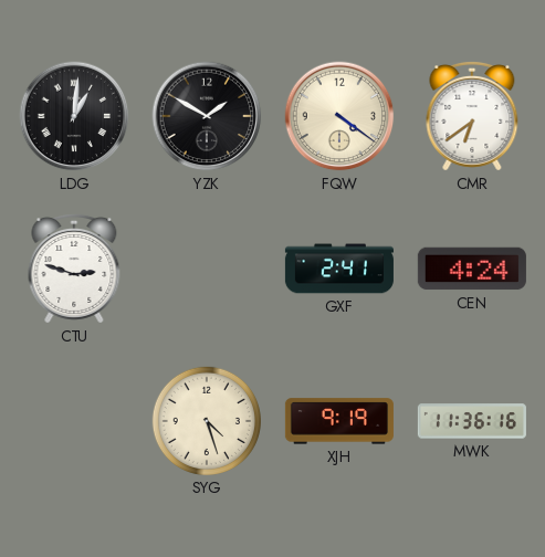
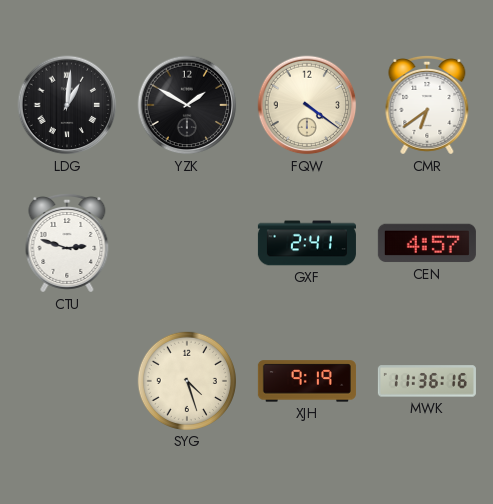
CEN: 4:24 -> 4:57
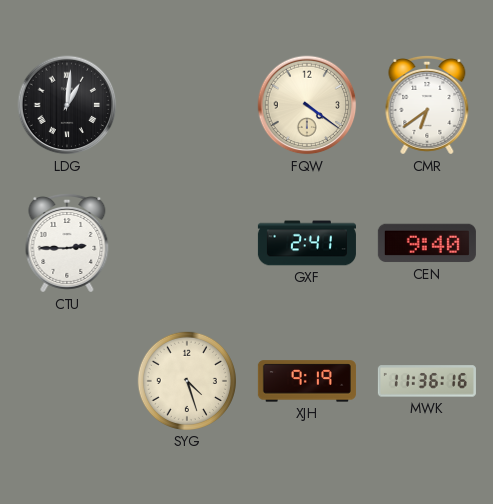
YZK: 1:50 -> none
CTU: 2:48 -> 2:45
CEN: 4:57 -> 9:40
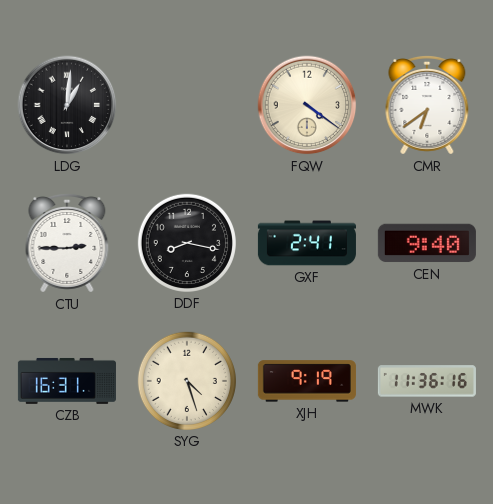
DDF: none -> 8:17
CZB: none -> 16:31
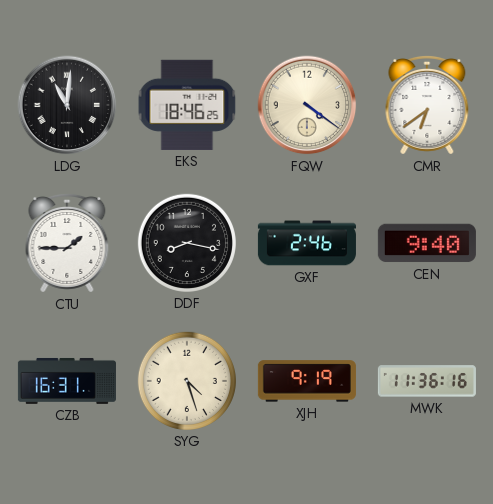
LDG: 1:01 -> 11:01
EKS: none -> 18:46
CTU: 2:45 -> 1:45
GXF: 2:41 -> 2:46
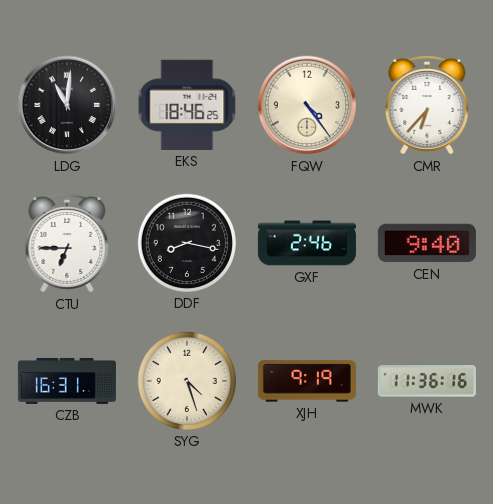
FQW: 4:21 -> 4:24
CMR: 6:39 -> 6:37
CTU: 1:45 -> 6:45
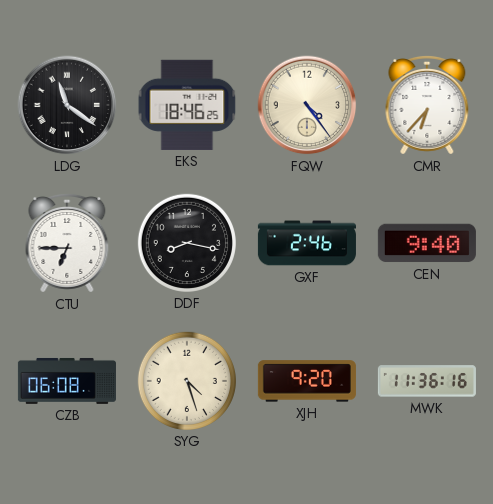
LDG: 11:01 -> 11:21
CZB: 16:31 -> 06:08
XJH: 9:19 -> 9:20
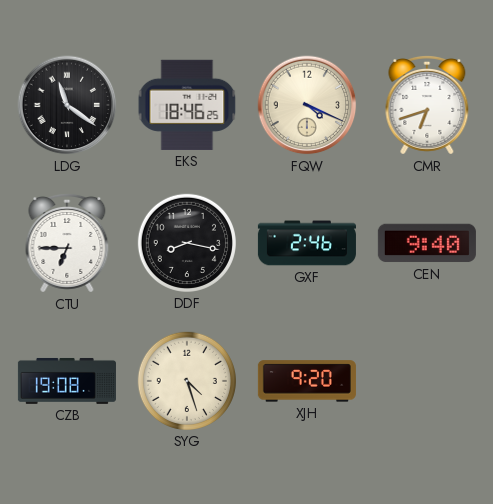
FQW: 4:24 -> 4:19
CMR: 6:37 -> 6:42
CZB: 06:08 -> 19:08
MWK: 11:36 -> none
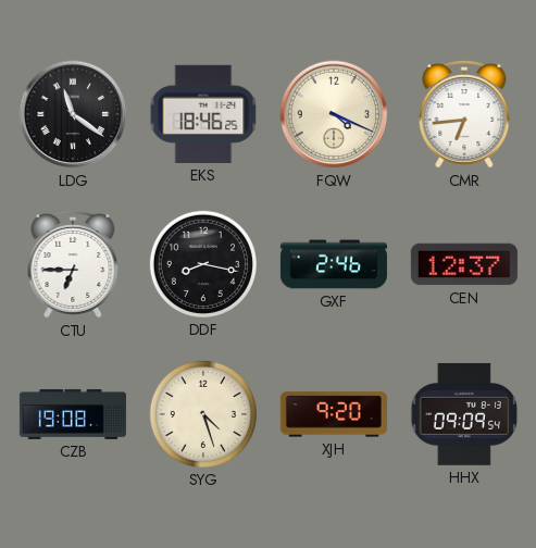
CMR: 6:42 -> 6:44
CEN: 9:40 -> 12:37
HHX: none -> 09:09
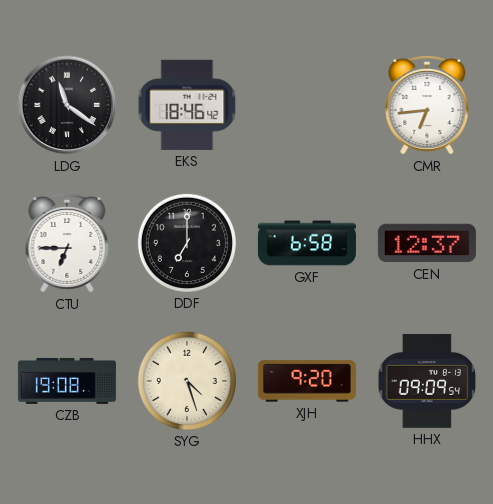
EKS: 18:46:25 -> 18:46:42
FQW: 4:19 -> none
DDF: 8:17 -> 7:00
GXF: 2:46 -> 6:58
